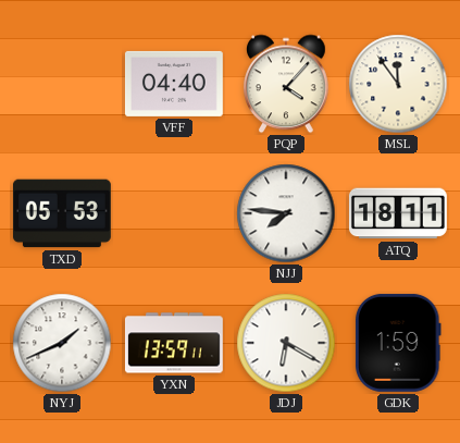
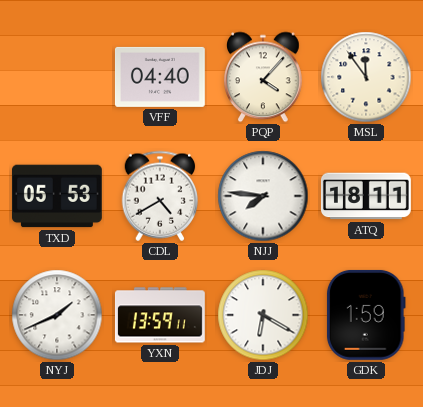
CDL: none -> 4:40
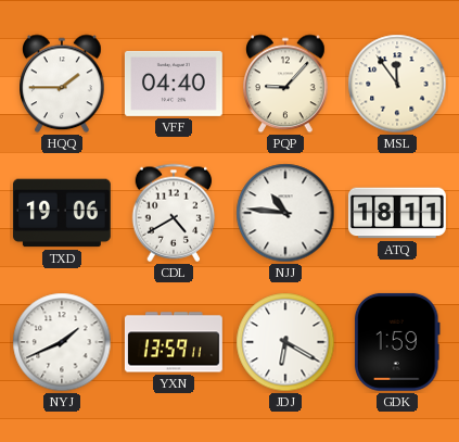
HQQ: none -> 1:45
PQP: 4:07 -> 9:07
TXD: 05:53 -> 19:06
NJJ: 7:46 -> 10:46
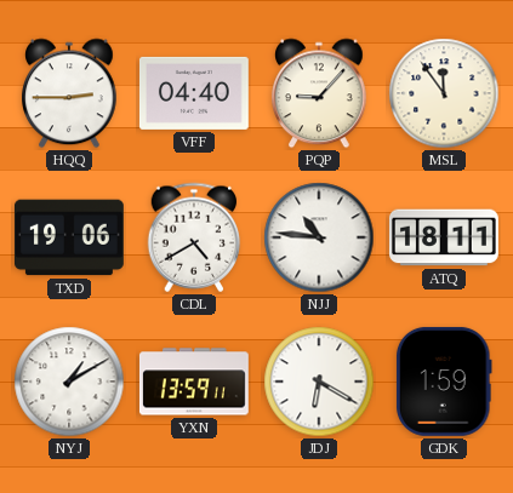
HQQ: 1:45 -> 2:45
NYJ: 1:41 -> 1:10
